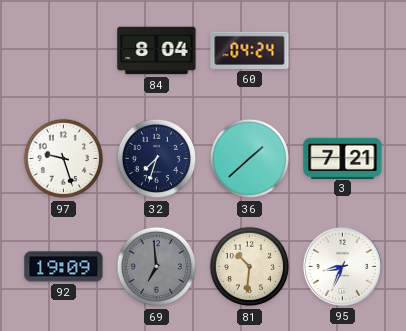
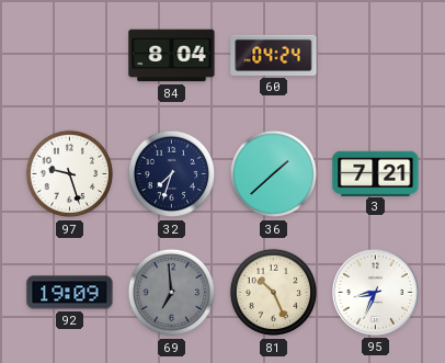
81: 10:31 -> 10:26
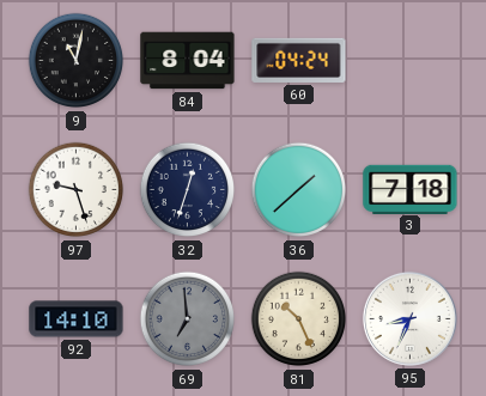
9: none -> 11:02
32: 7:33 -> 12:33
3: 7:21 -> 7:18
92: 19:09 -> 14:10
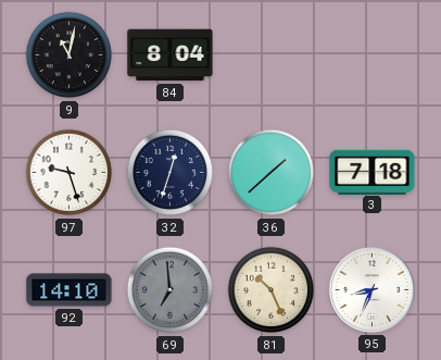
60: 04:24 -> none
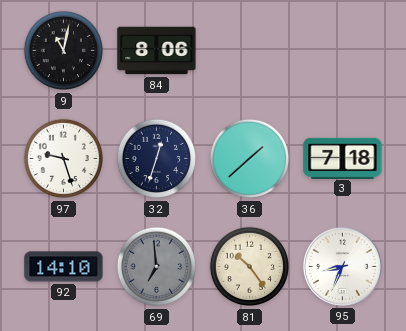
84: 8:04 -> 8:06
81: 10:26 -> 10:24
